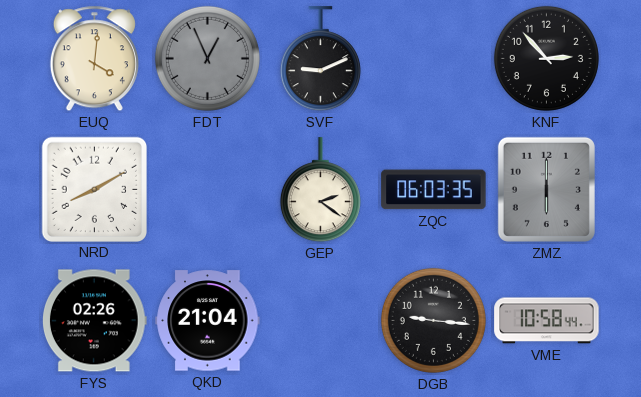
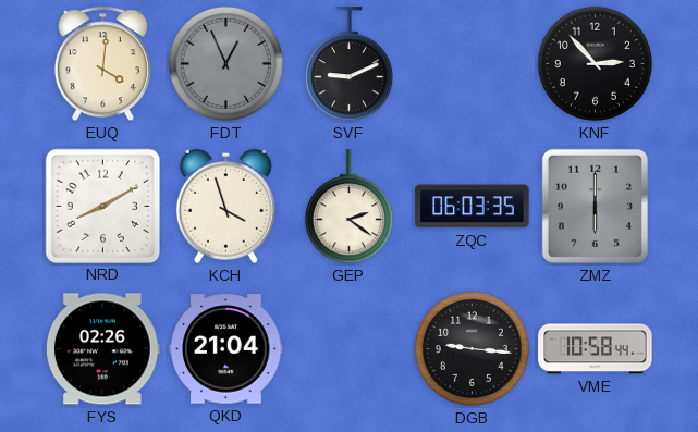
KCH: none -> 3:57
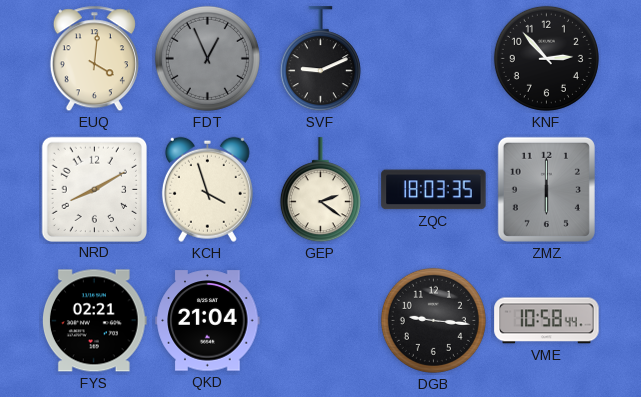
ZQC: 06:03 -> 18:03
FYS: 02:26 -> 02:21
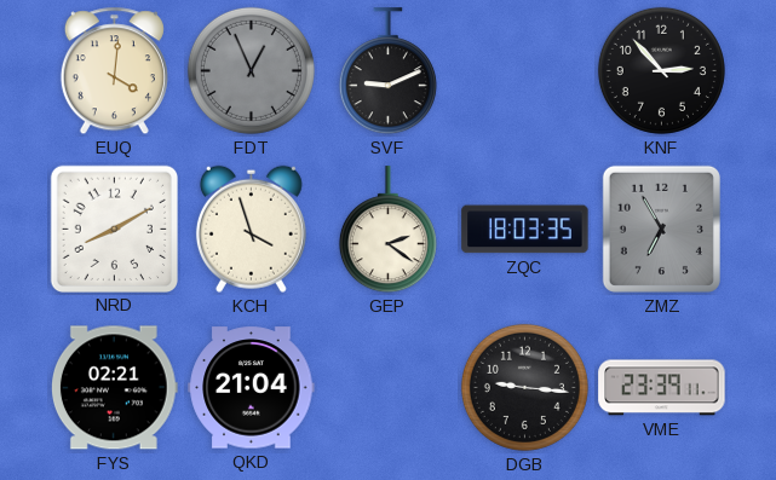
ZMZ: 6:00 -> 6:55
VME: 10:58 -> 23:39
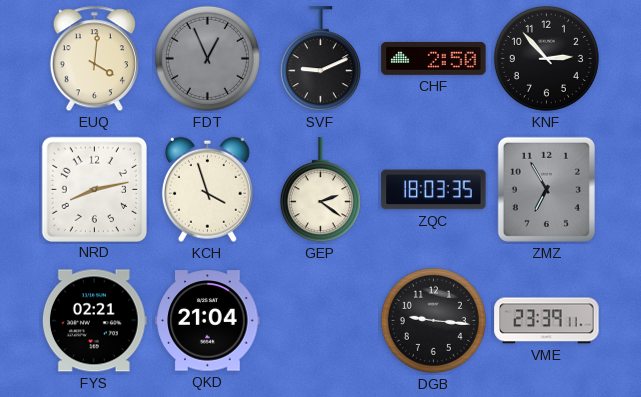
CHF: none -> 2:50
NRD: 8:10 -> 8:13
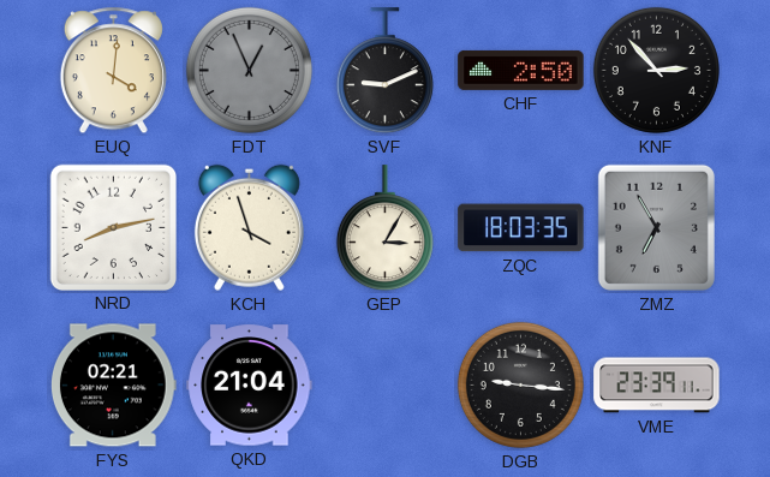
GEP: 2:21 -> 3:05
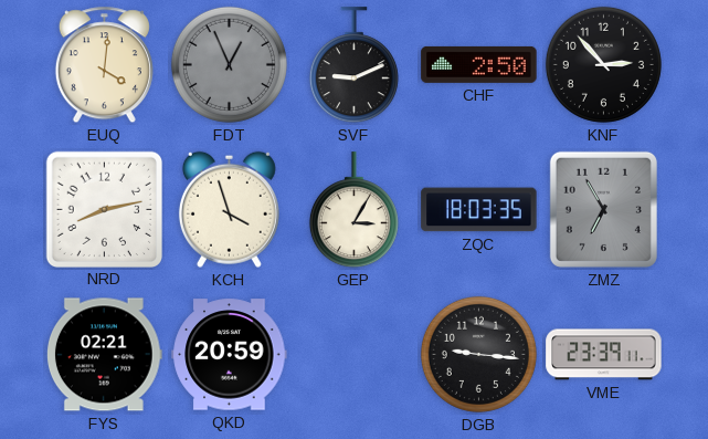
QKD: 21:04 -> 20:59
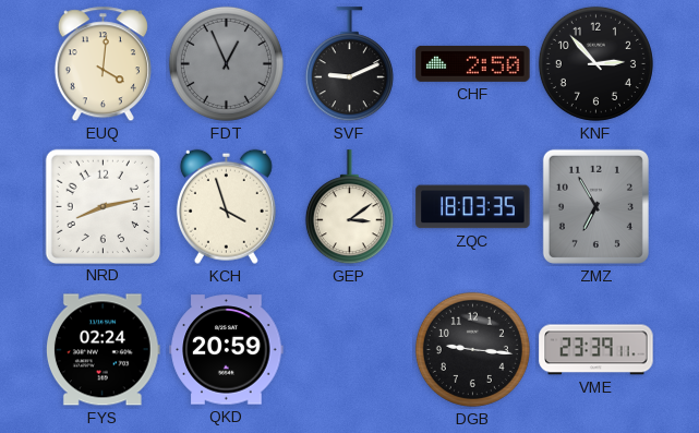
GEP: 3:05 -> 3:09
FYS: 02:21 -> 02:24
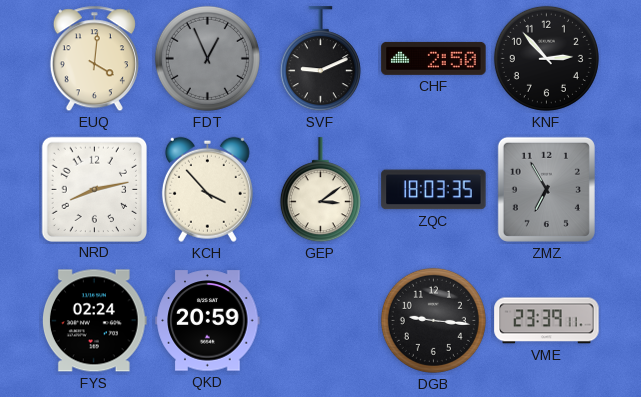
KCH: 3:57 -> 3:53
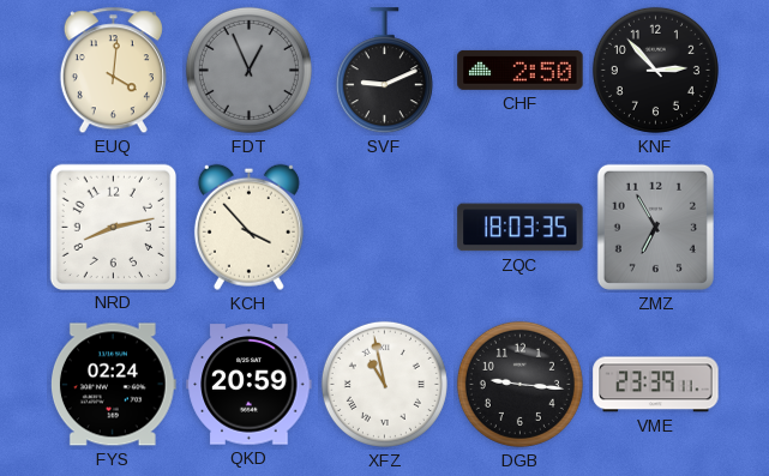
GEP: 3:09 -> none
XFZ: none -> 10:58
